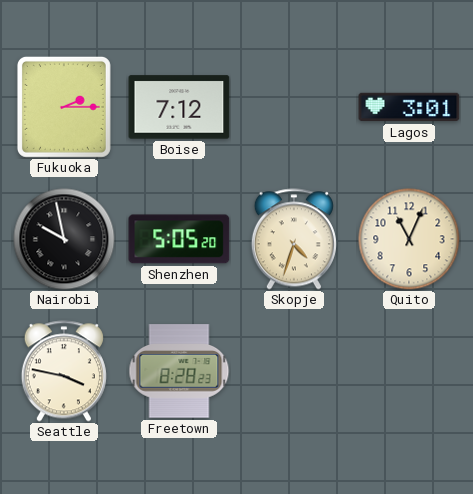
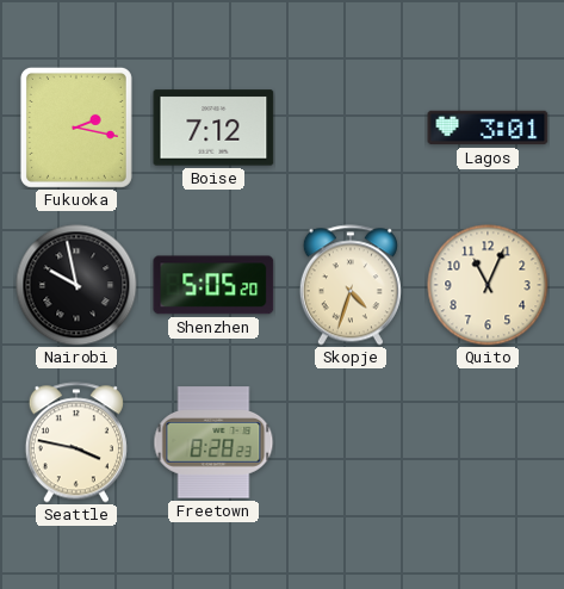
Fukuoka: 2:15 -> 2:17
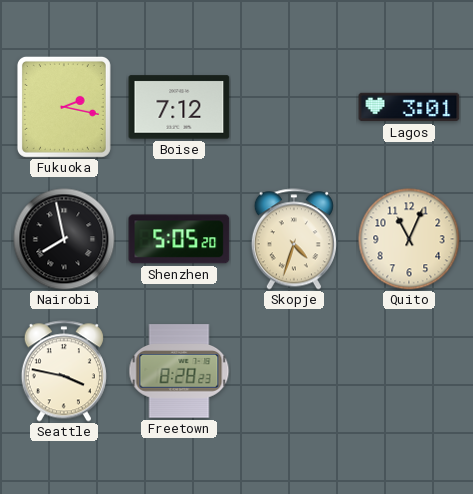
Nairobi: 9:58 -> 7:58
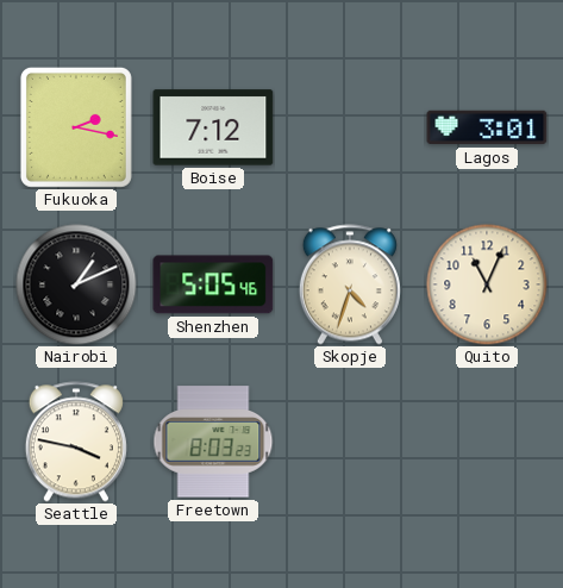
Nairobi: 7:58 -> 1:11
Shenzhen: 5:05:20 -> 5:05:46
Freetown: 8:28 -> 8:03
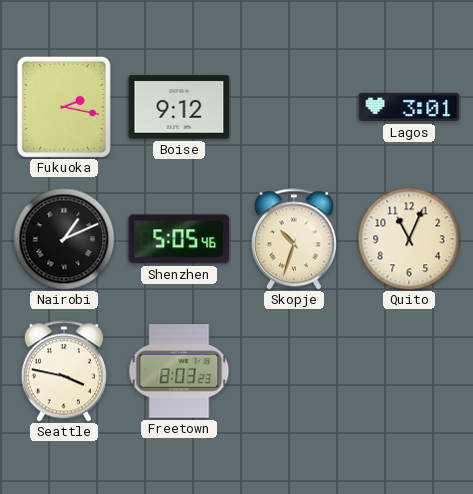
Boise: 7:12 -> 9:12
Skopje: 4:33 -> 10:33
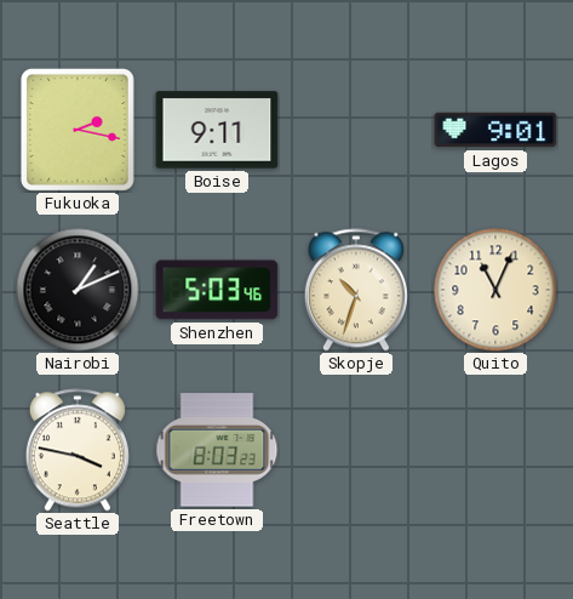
Boise: 9:12 -> 9:11
Lagos: 3:01 -> 9:01
Shenzhen: 5:05 -> 5:03
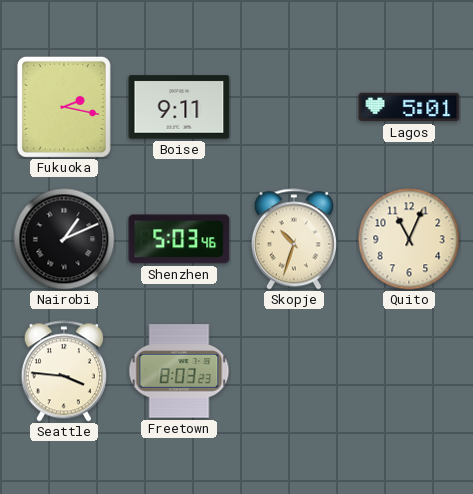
Lagos: 9:01 -> 5:01
Seattle: 3:47 -> 3:46
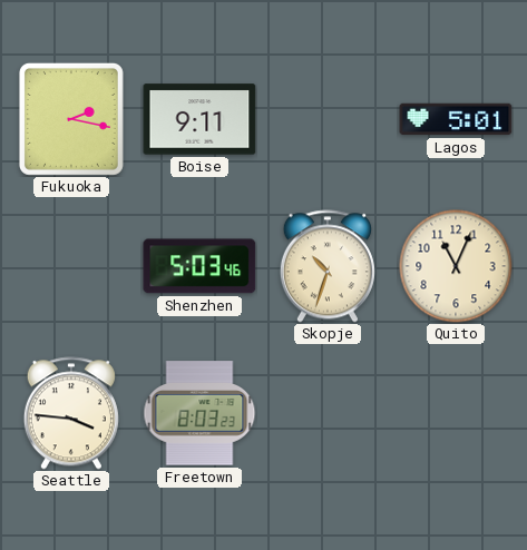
Nairobi: 1:11 -> none
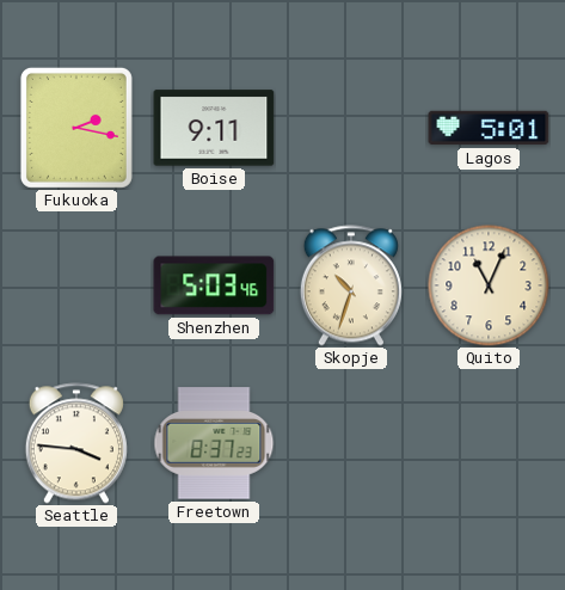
Freetown: 8:03 -> 8:37
